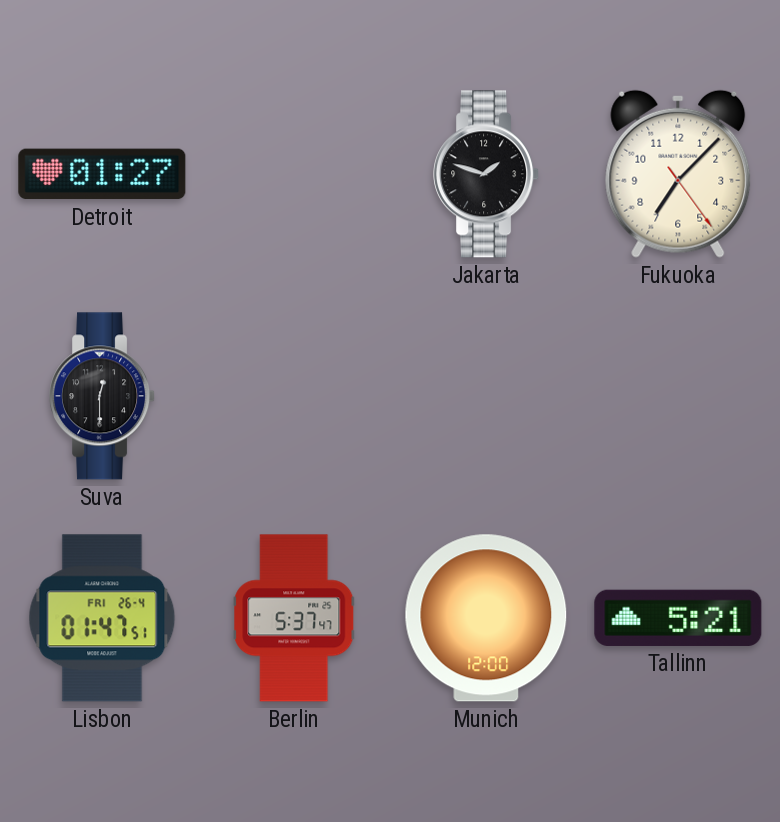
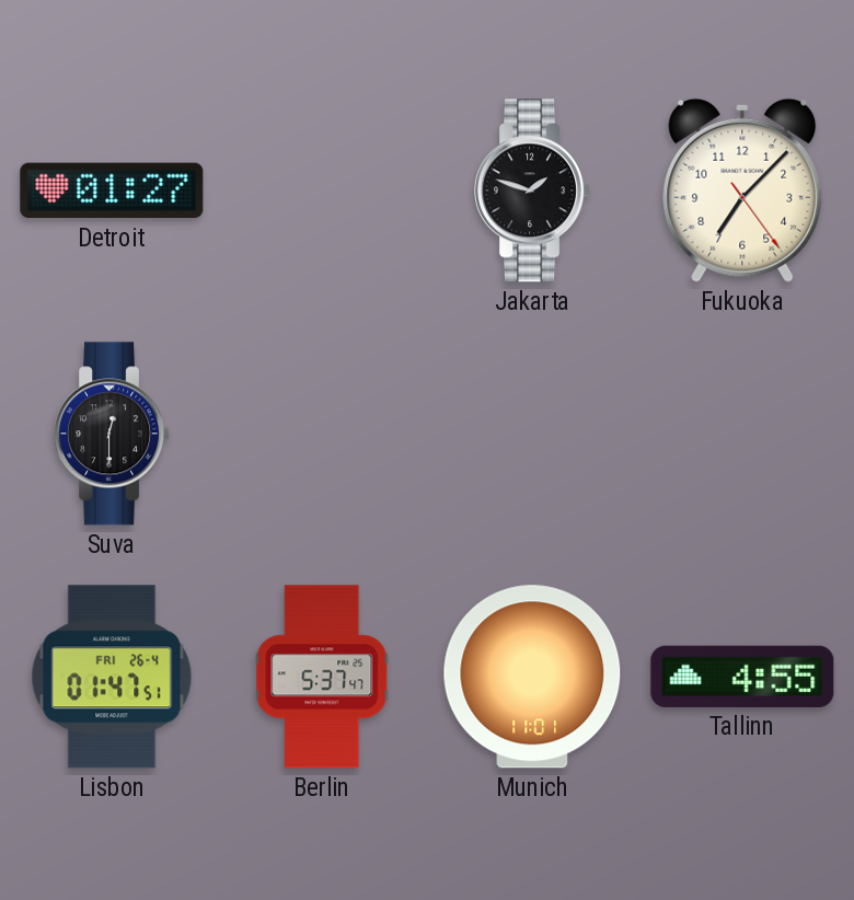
Munich: 12:00 -> 11:01
Tallinn: 5:21 -> 4:55
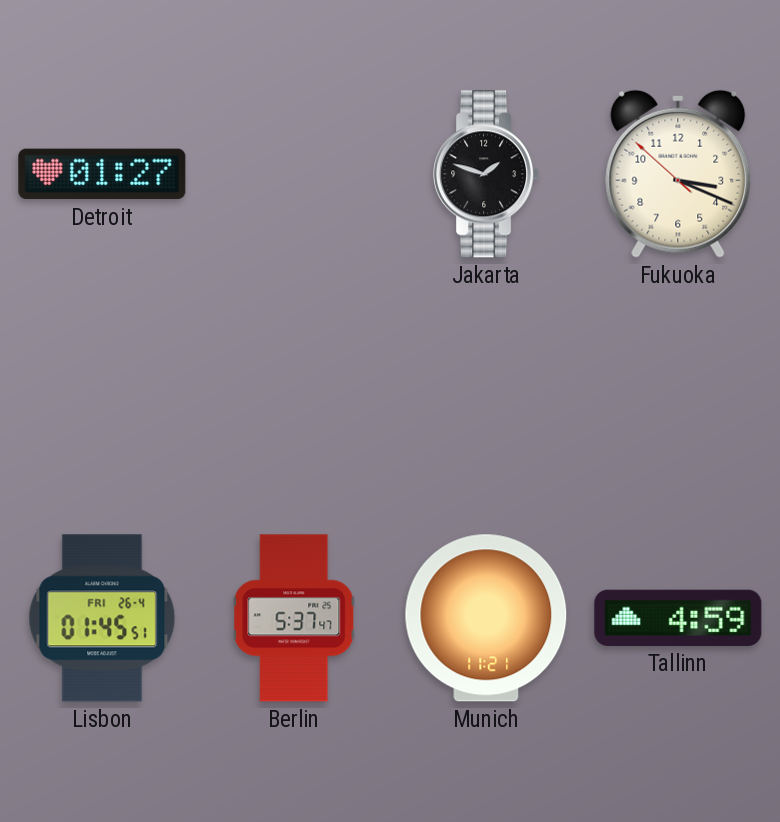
Fukuoka: 7:07 -> 3:18
Suva: 12:30 -> none
Lisbon: 01:47 -> 01:45
Munich: 11:01 -> 11:21
Tallinn: 4:55 -> 4:59
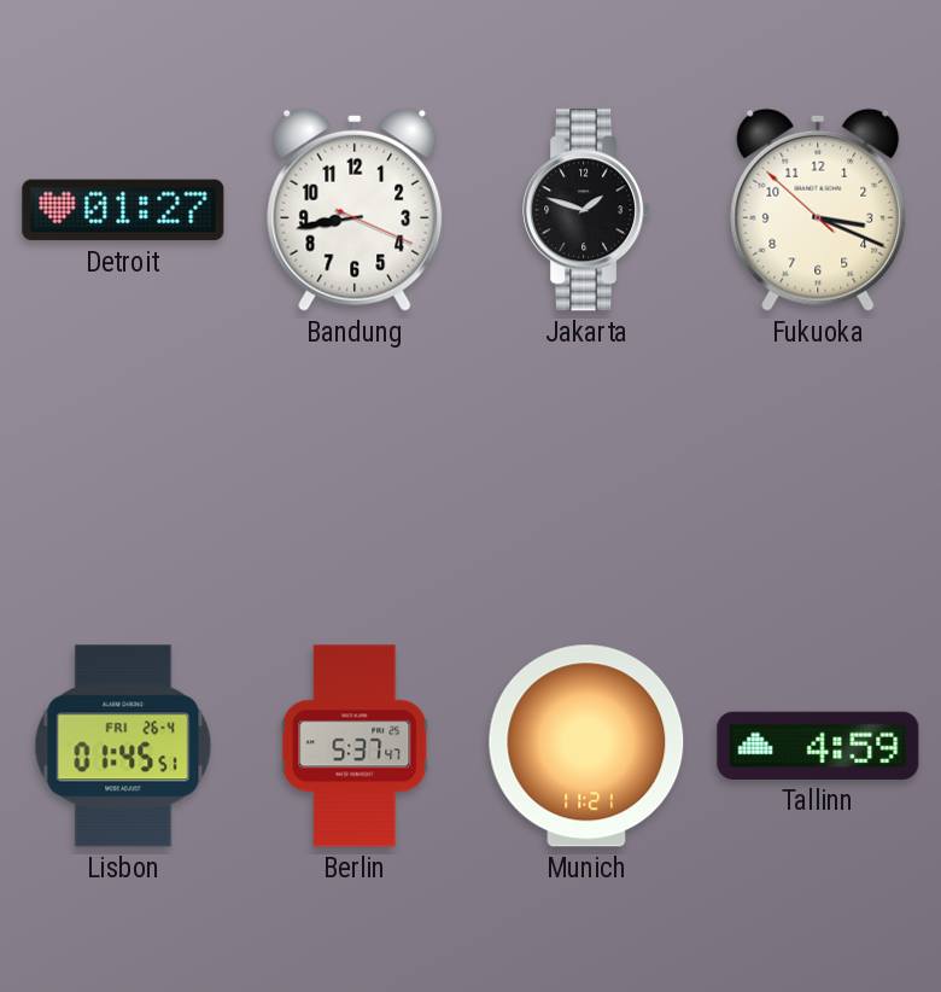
Bandung: none -> 8:43
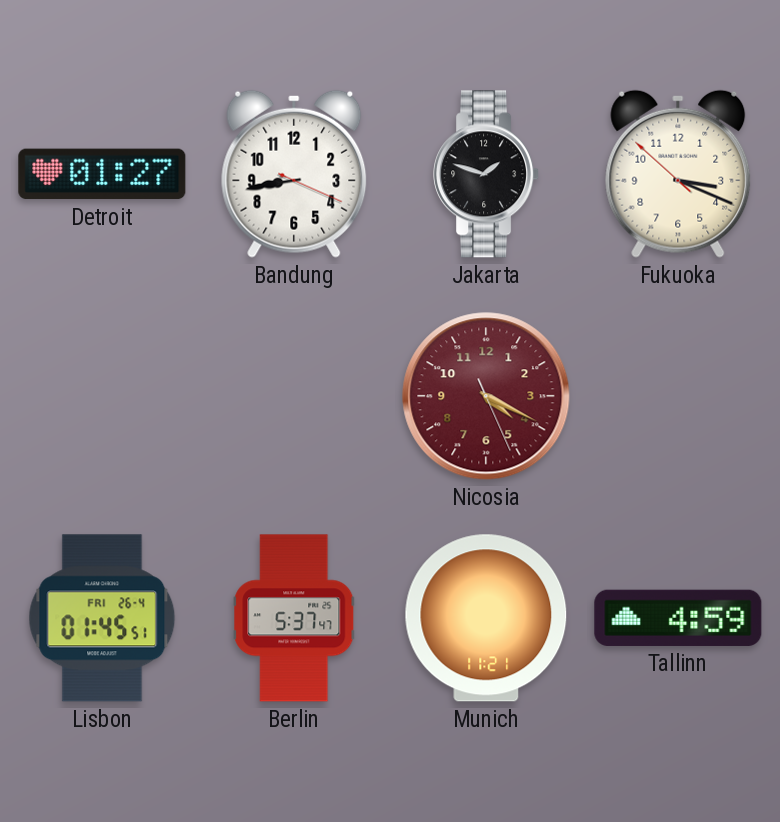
Nicosia: none -> 4:19
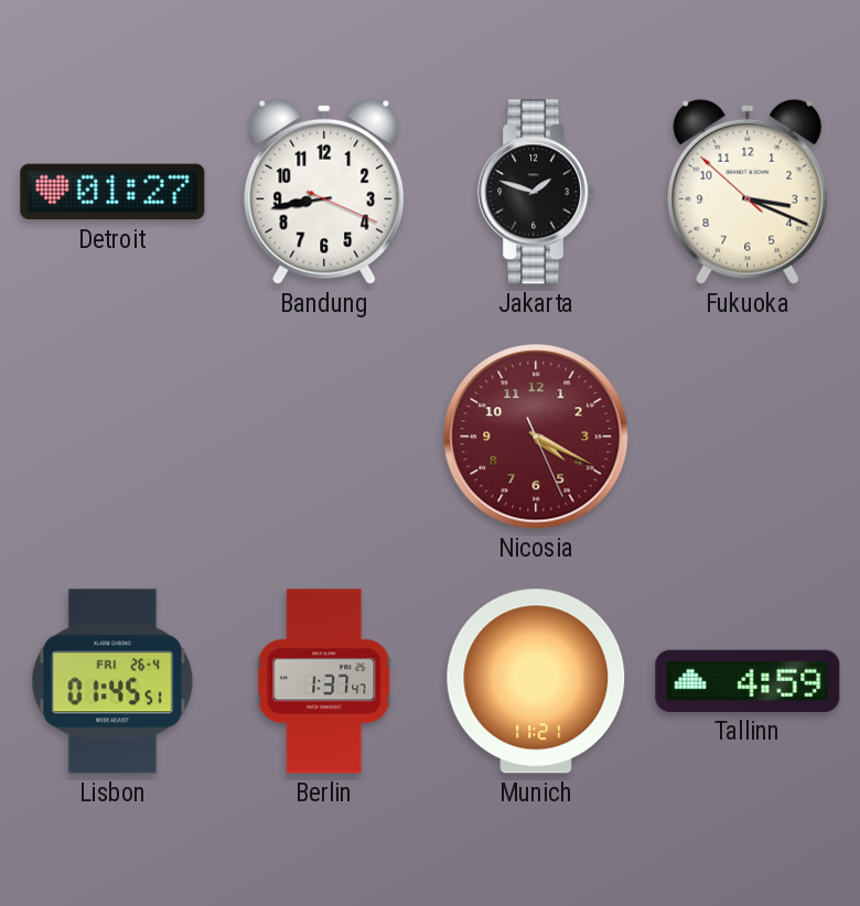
Berlin: 5:37 -> 1:37
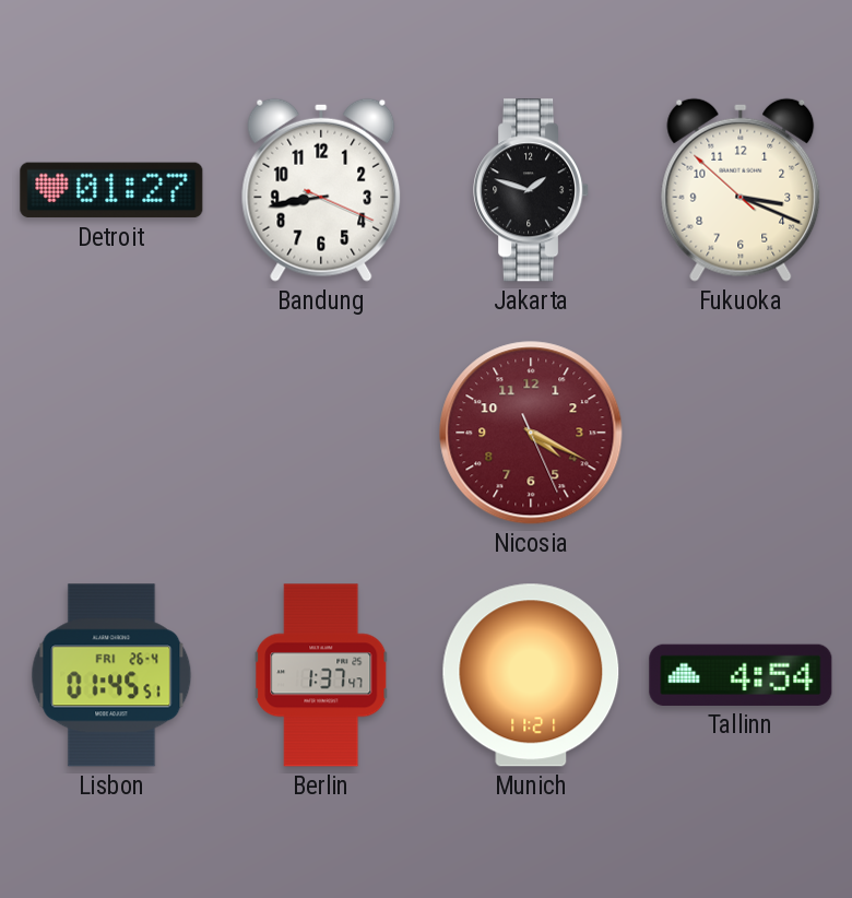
Tallinn: 4:59 -> 4:54
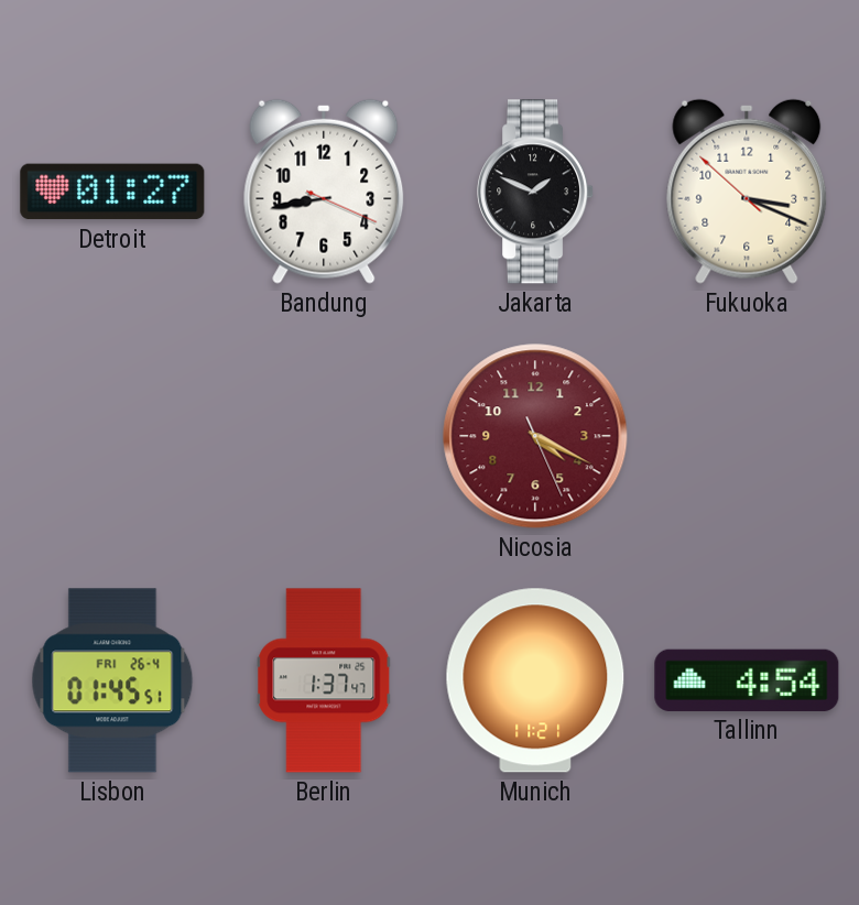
Jakarta: 1:48 -> 1:49
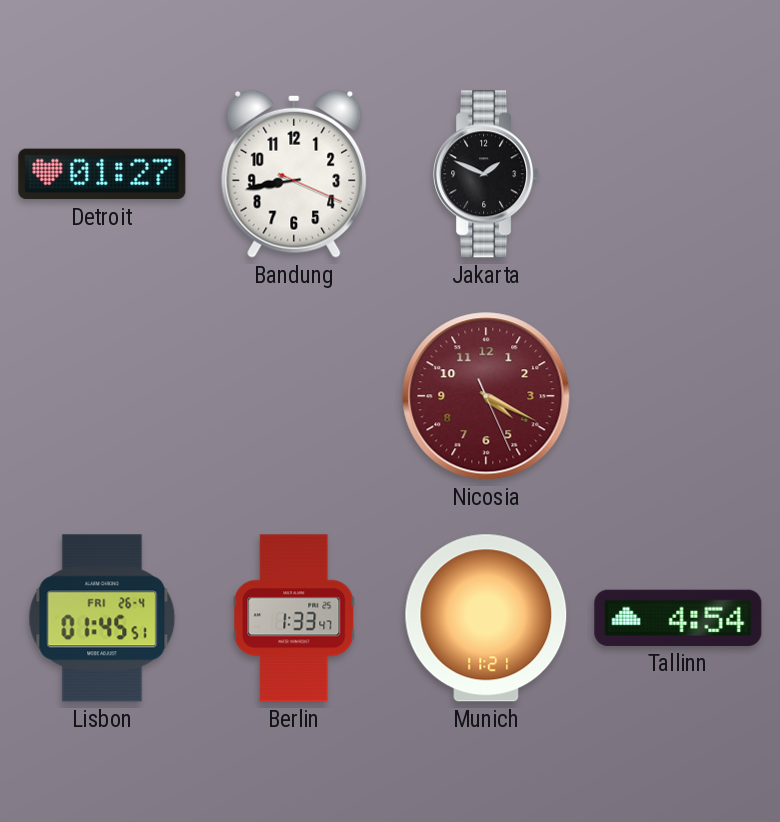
Fukuoka: 3:18 -> none
Berlin: 1:37 -> 1:33
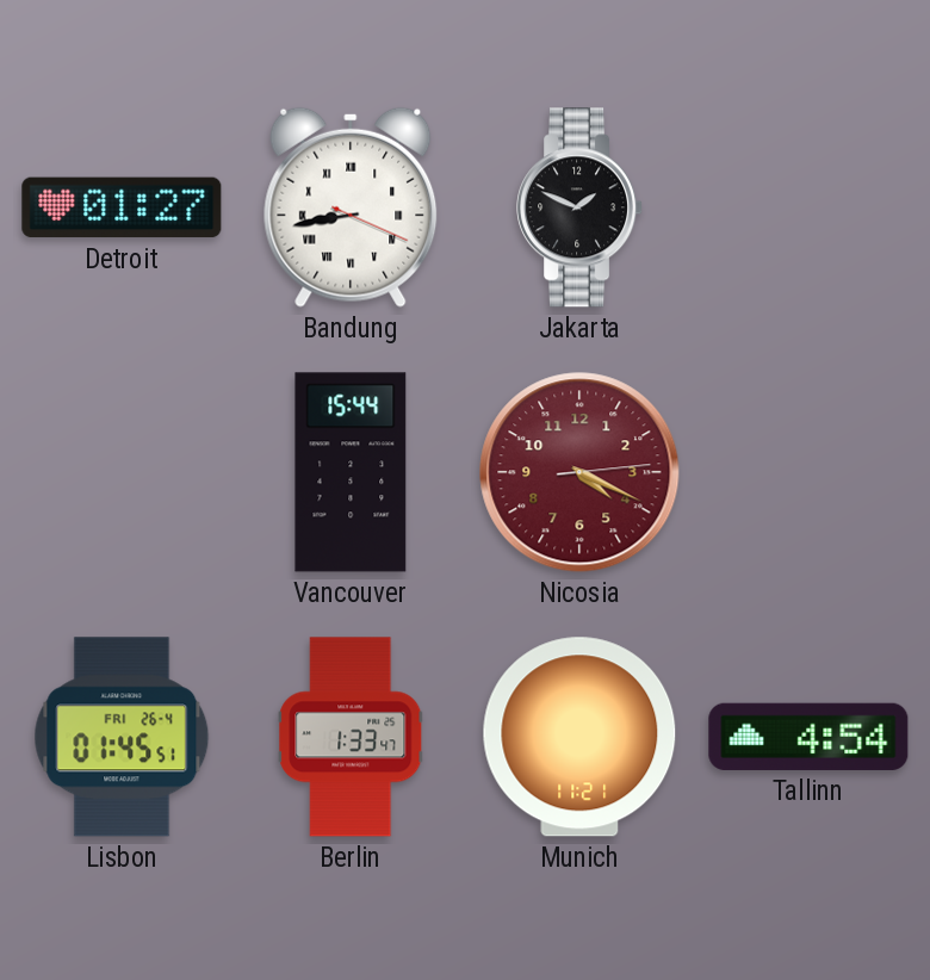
Bandung numerals: Arabic -> Roman
Vancouver: none -> 15:44
Nicosia: 4:19:26 -> 4:19:14
